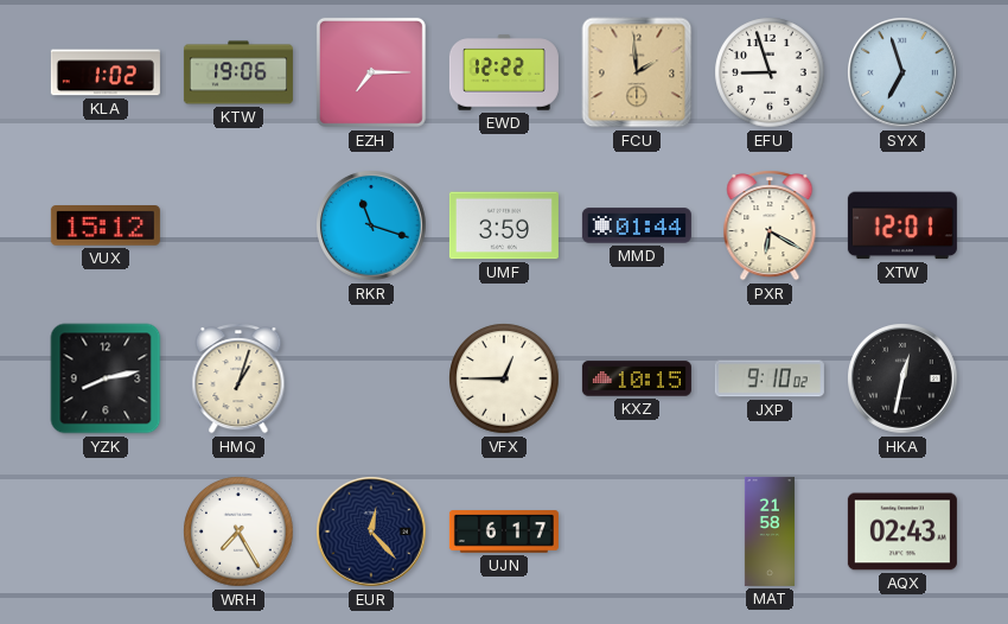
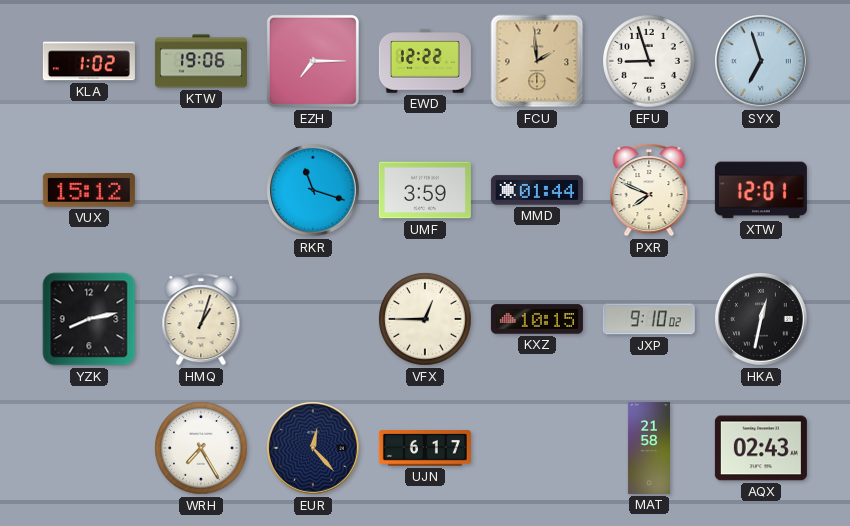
PXR: 6:20 -> 7:49
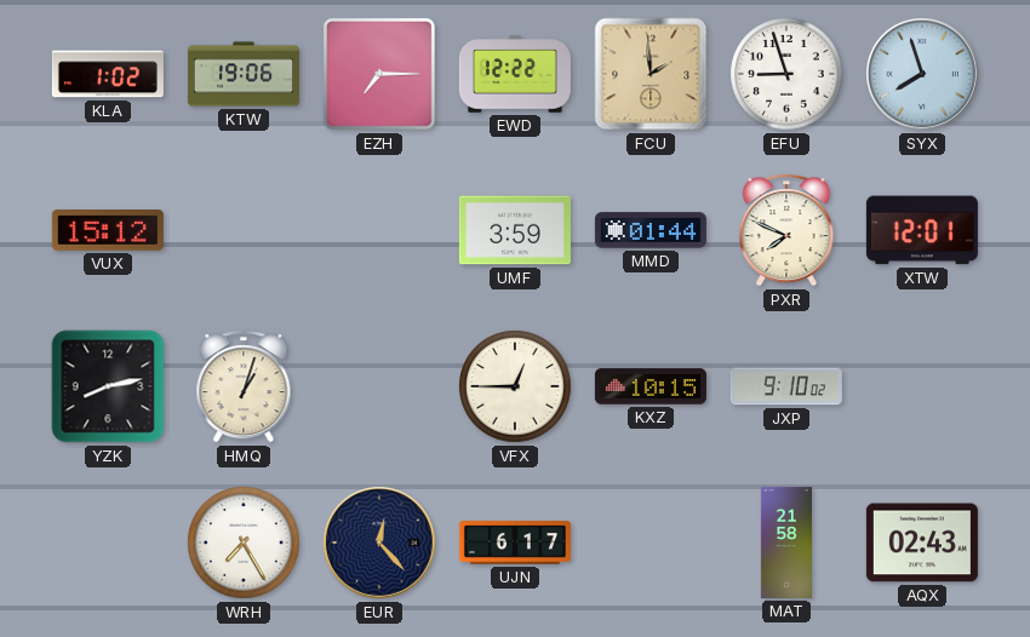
SYX: 6:57 -> 7:57
RKR: 11:18 -> none
HKA: 12:32 -> none
